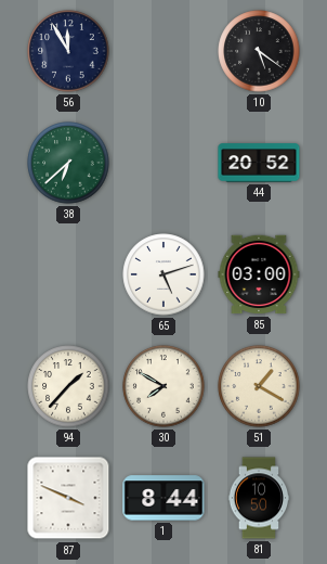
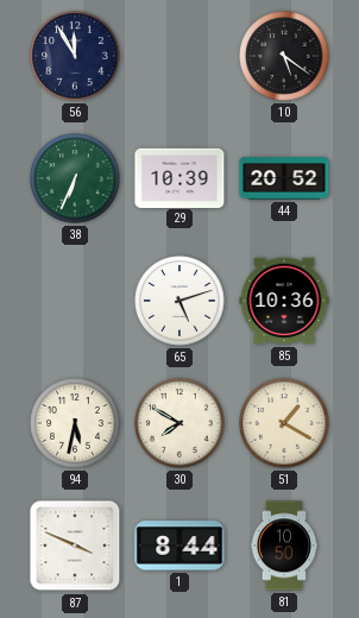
38: 6:38 -> 6:34
29: none -> 10:39
85: 03:00 -> 10:36
94: 1:37 -> 5:32
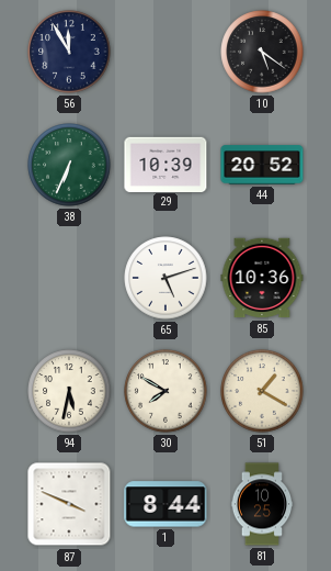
81: 10:50 -> 10:25
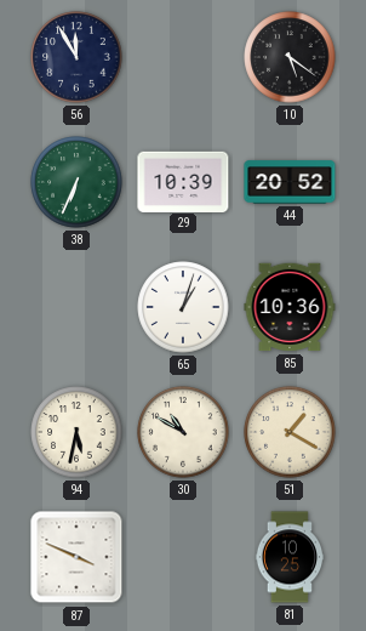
65: 5:12 -> 1:03
30: 7:50 -> 10:50
1: 8:44 -> none
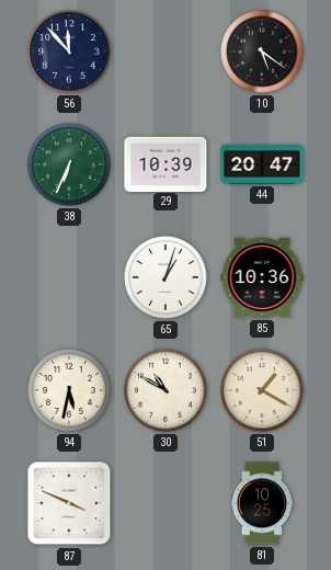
56: 11:55 -> 11:53
44: 20:52 -> 20:47
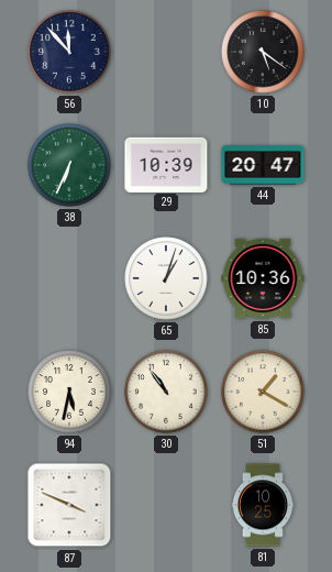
30: 10:50 -> 10:54
